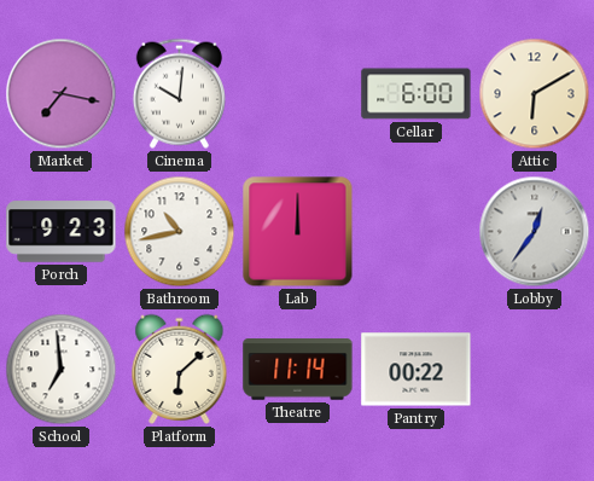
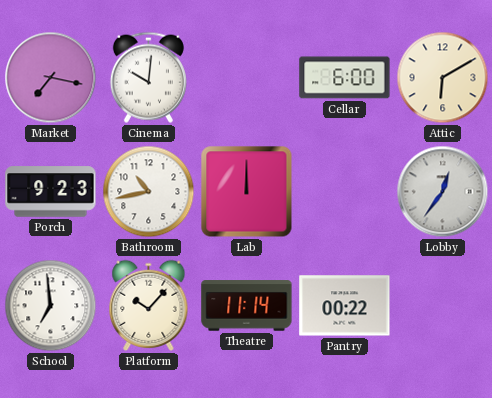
Platform: 6:08 -> 10:07
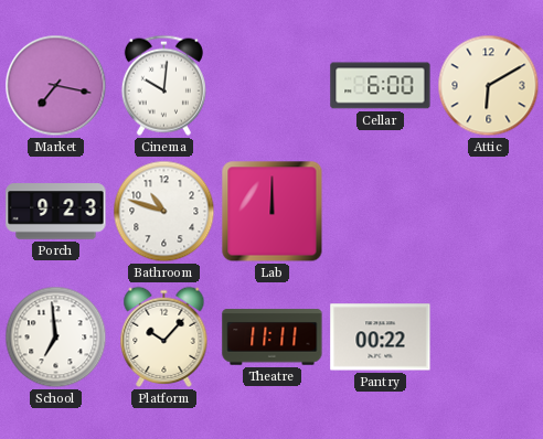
Bathroom: 10:43 -> 10:48
Lobby: 12:36 -> none
Theatre: 11:14 -> 11:11
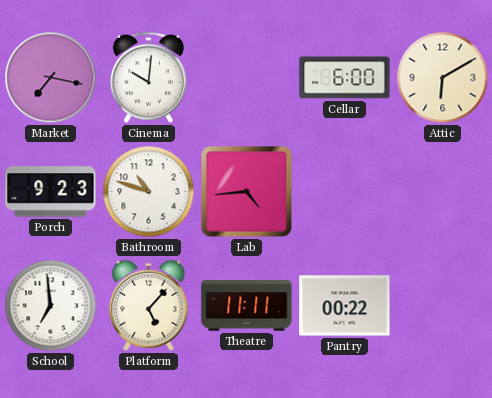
Lab: 12:00 -> 4:44
Platform: 10:07 -> 5:07
